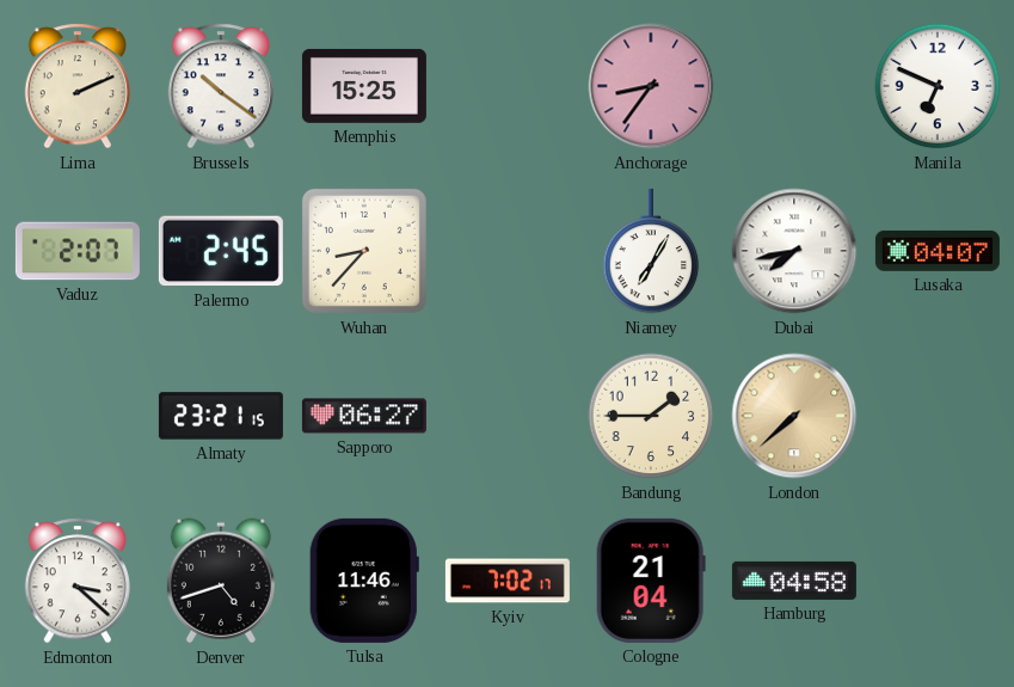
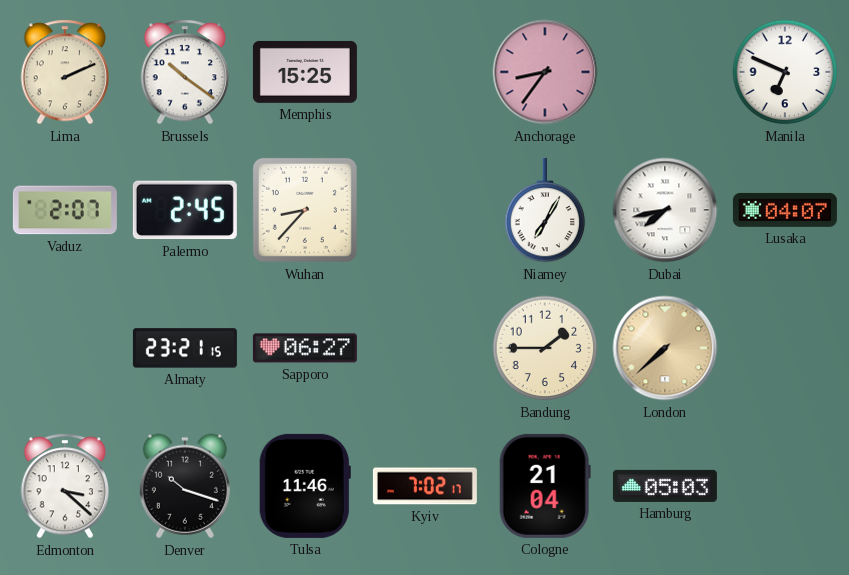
Denver: 4:42 -> 10:18
Hamburg: 04:58 -> 05:03
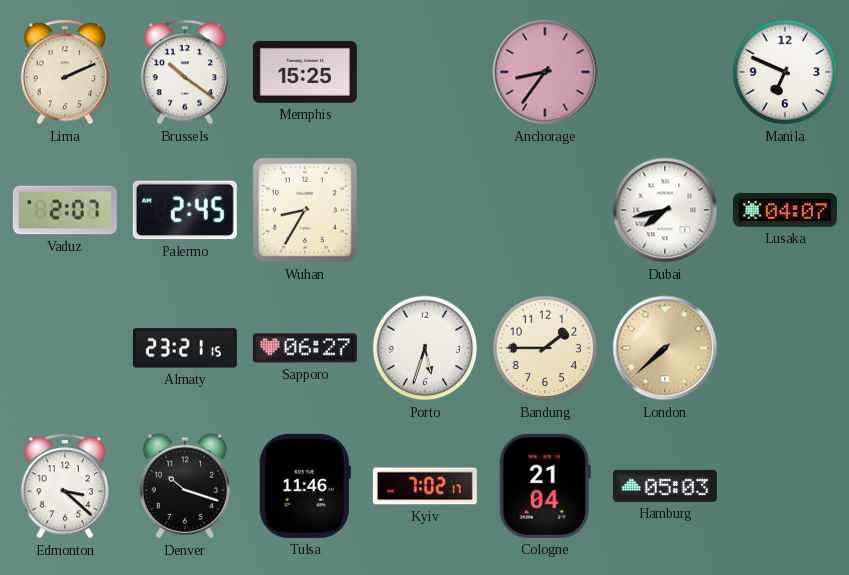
Wuhan: 8:37 -> 8:35
Niamey: 7:05 -> none
Porto: none -> 5:33
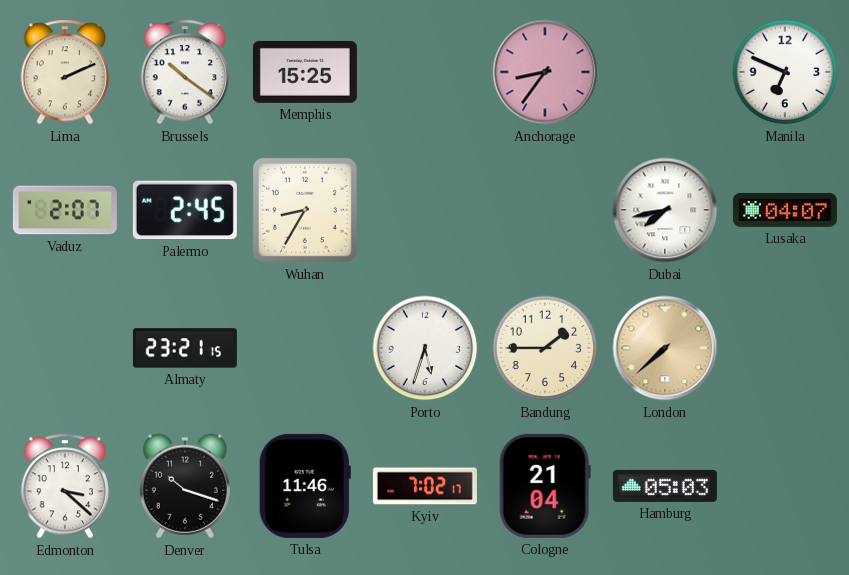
Sapporo: 06:27 -> none
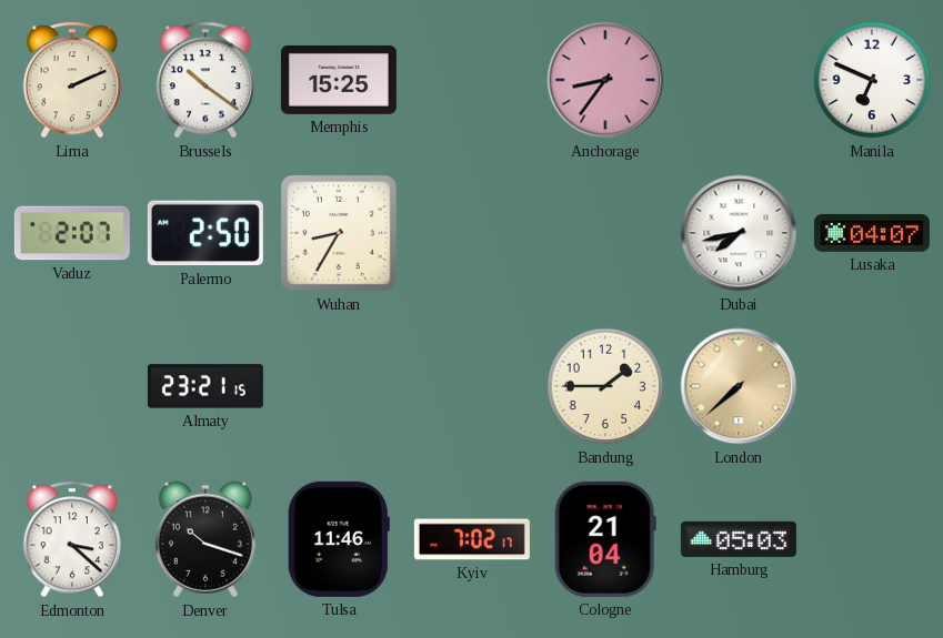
Palermo: 2:45 -> 2:50
Porto: 5:33 -> none
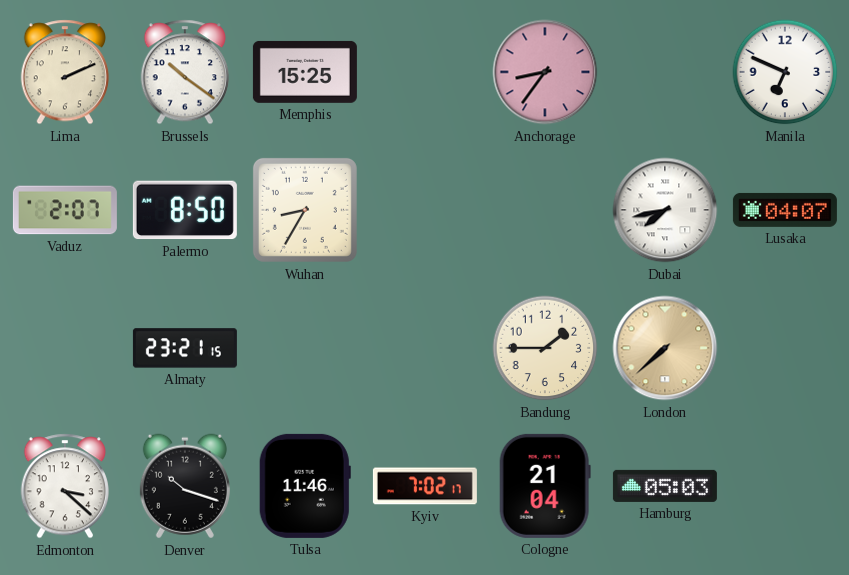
Palermo: 2:50 -> 8:50
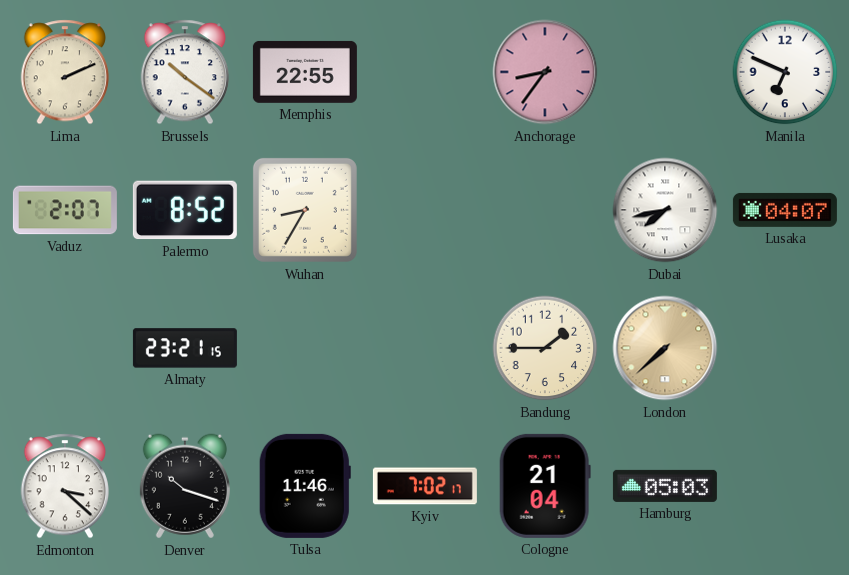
Memphis: 15:25 -> 22:55
Palermo: 8:50 -> 8:52
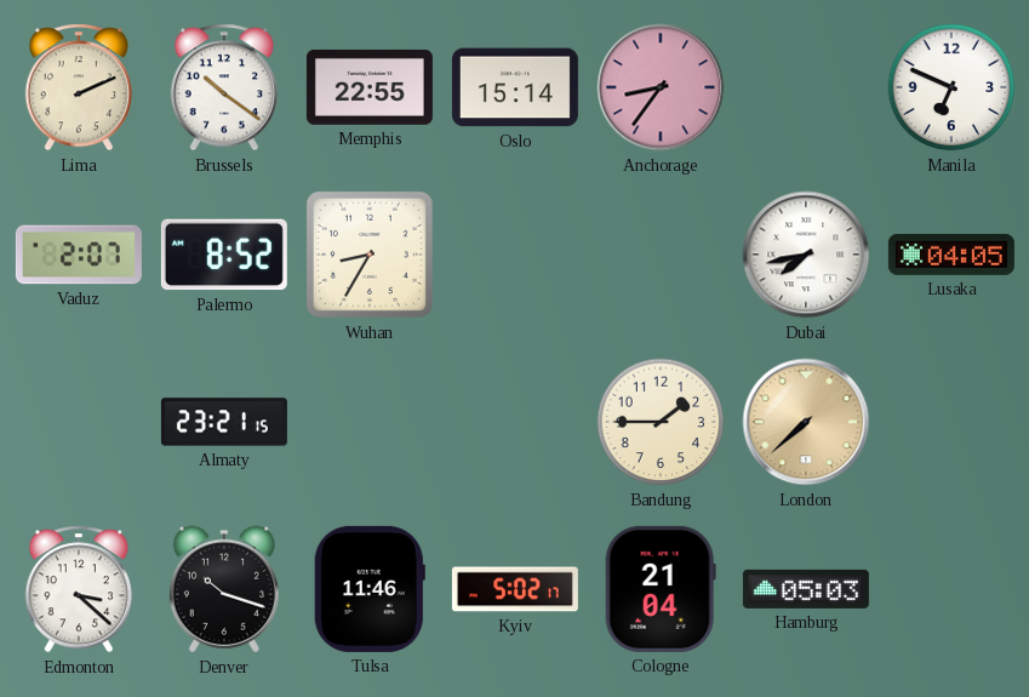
Oslo: none -> 15:14
Lusaka: 04:07 -> 04:05
Kyiv: 7:02 -> 5:02
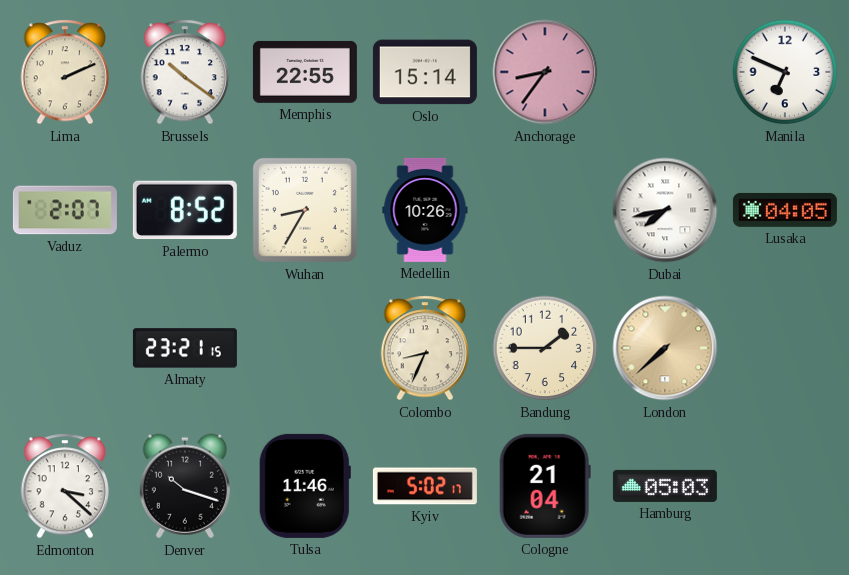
Medellin: none -> 10:26
Colombo: none -> 8:34
